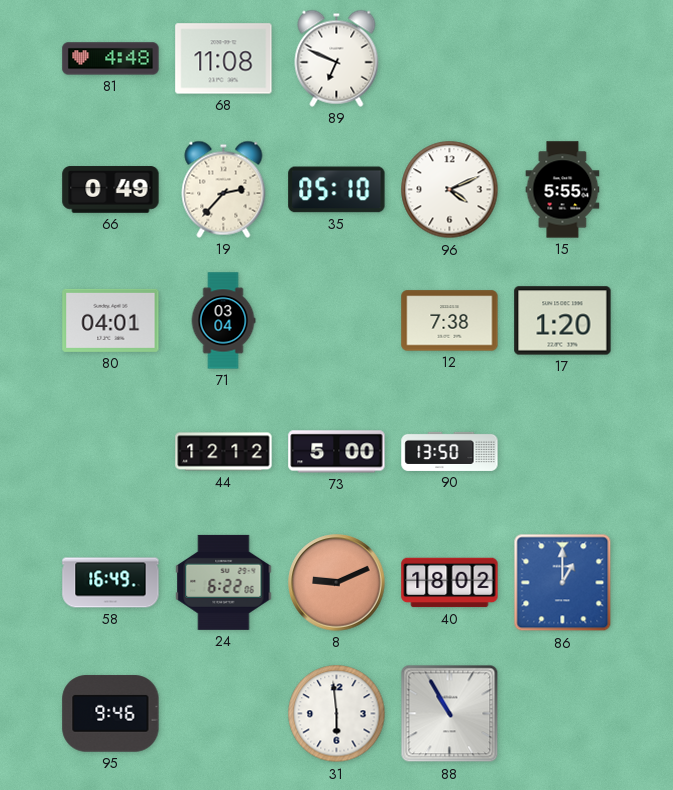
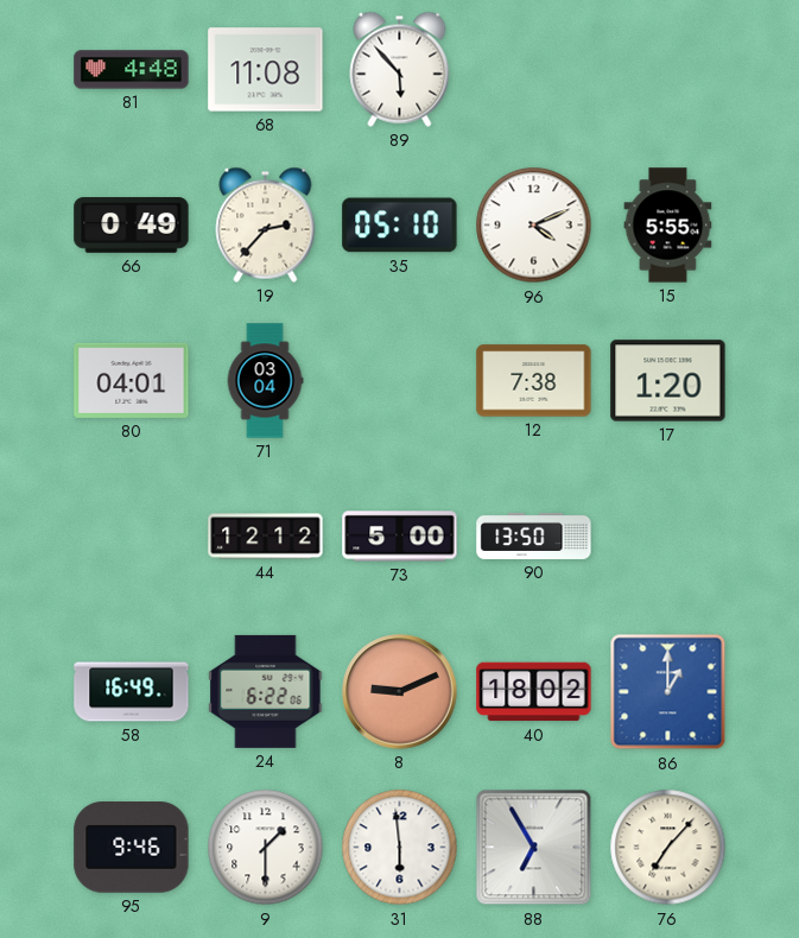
89: 6:49 -> 5:53
9: none -> 1:30
88: 10:55 -> 6:55
76: none -> 7:07
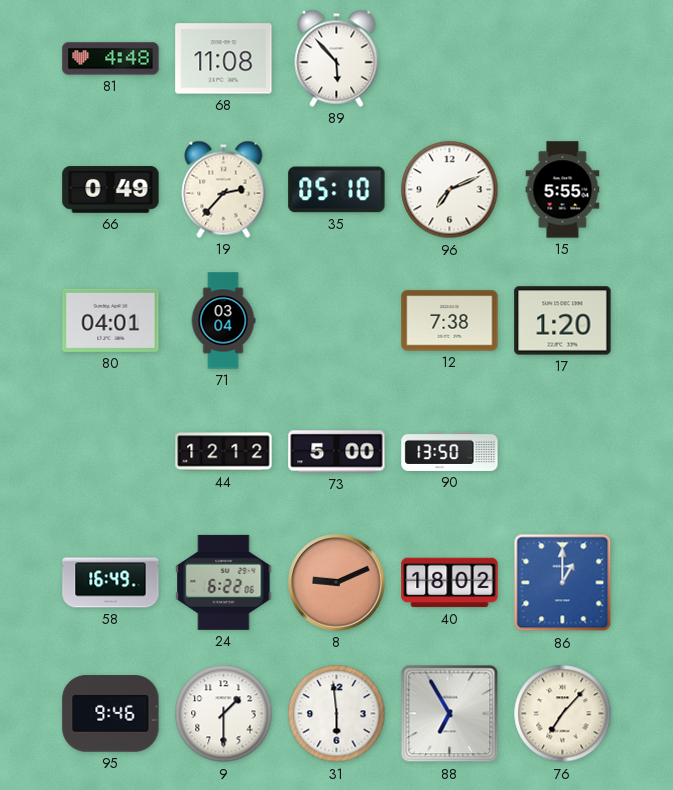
96: 4:11 -> 7:11
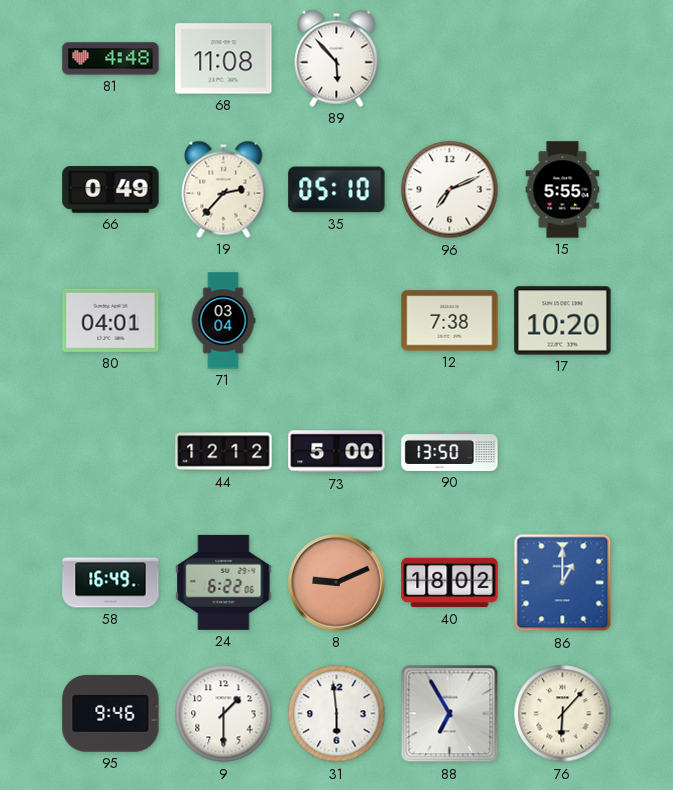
17: 1:20 -> 10:20
76: 7:07 -> 6:07
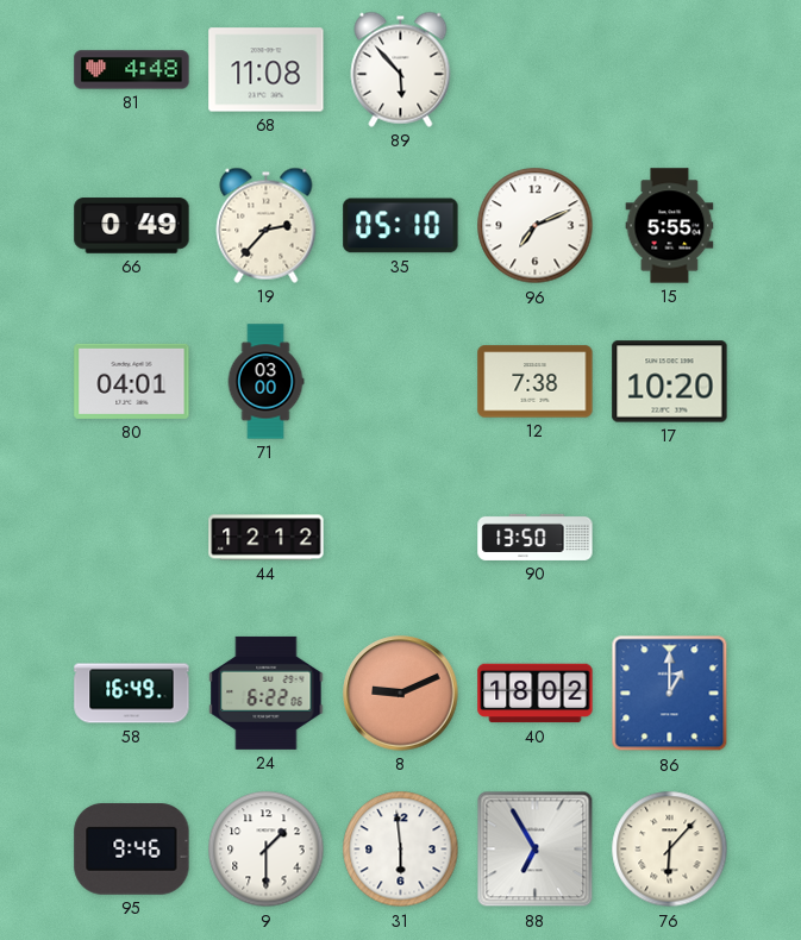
71: 03:04 -> 03:00
73: 5:00 -> none
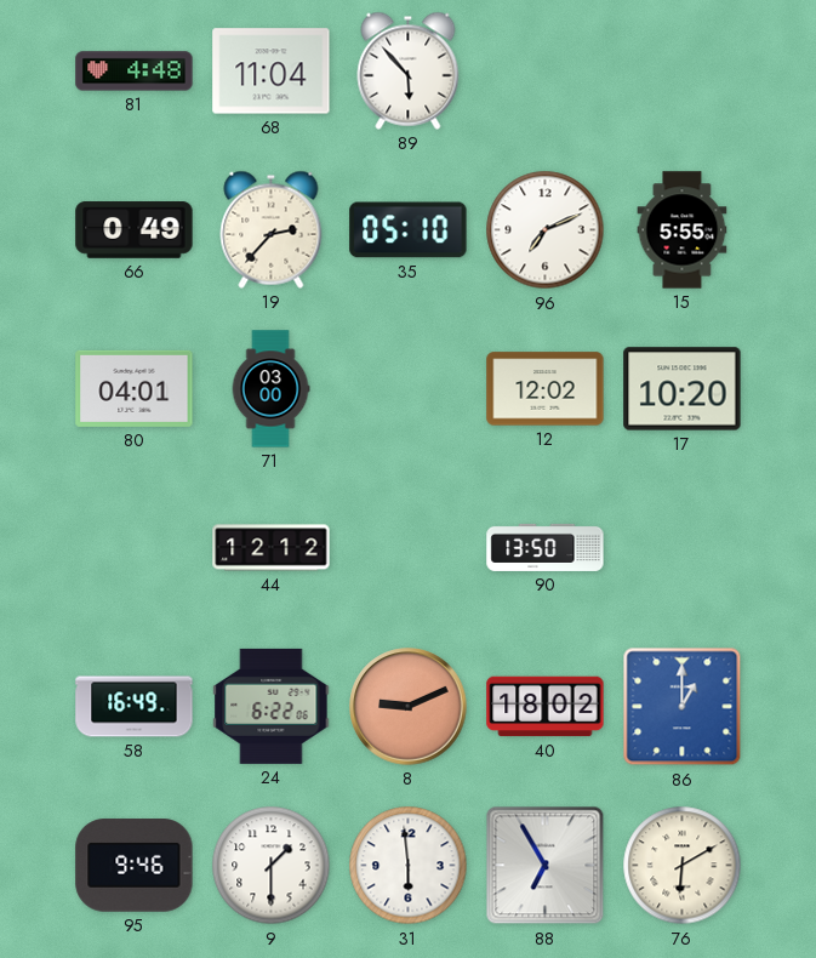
68: 11:08 -> 11:04
12: 7:38 -> 12:02
76: 6:07 -> 6:10
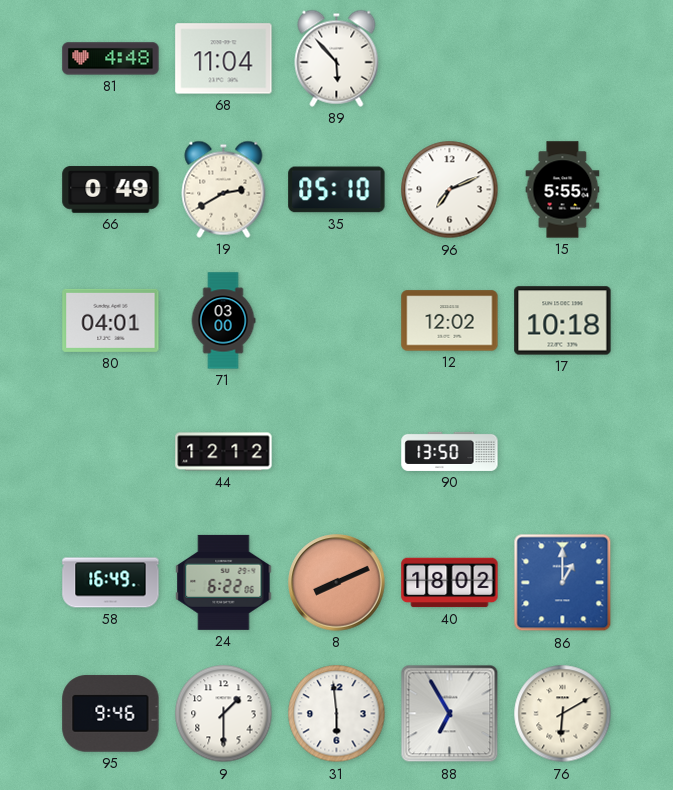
19: 2:37 -> 2:40
17: 10:20 -> 10:18
8: 9:11 -> 8:11
